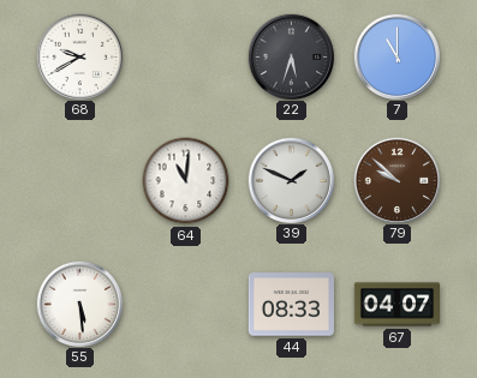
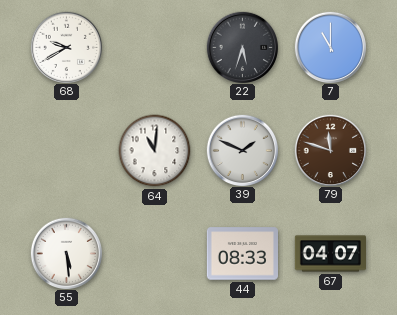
79: 9:52 -> 11:48
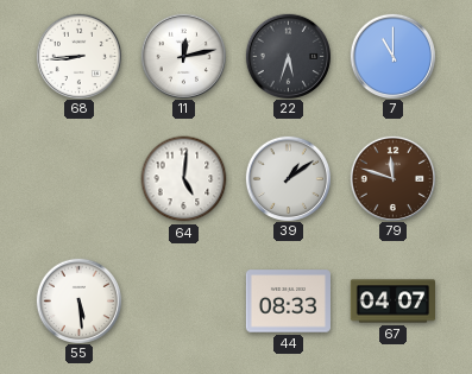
68: 9:40 -> 8:44
11: none -> 12:13
64: 11:01 -> 5:01
39: 1:49 -> 1:09
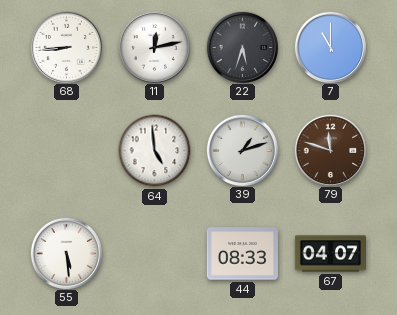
64: 5:01 -> 4:59
39: 1:09 -> 1:12
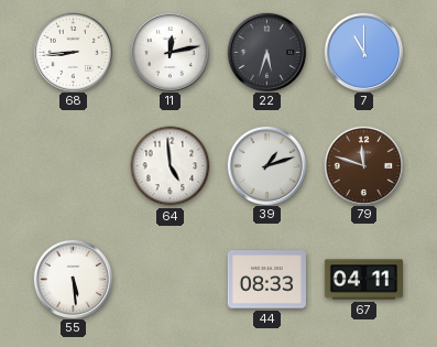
67: 04:07 -> 04:11
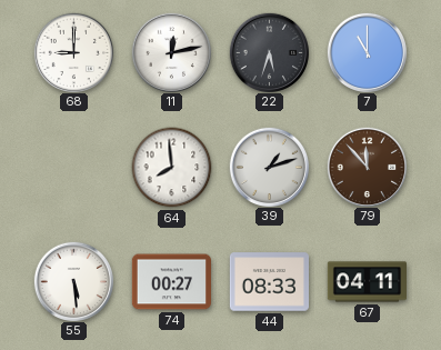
68: 8:44 -> 9:00
64: 4:59 -> 7:59
79: 11:48 -> 11:53
74: none -> 00:27
